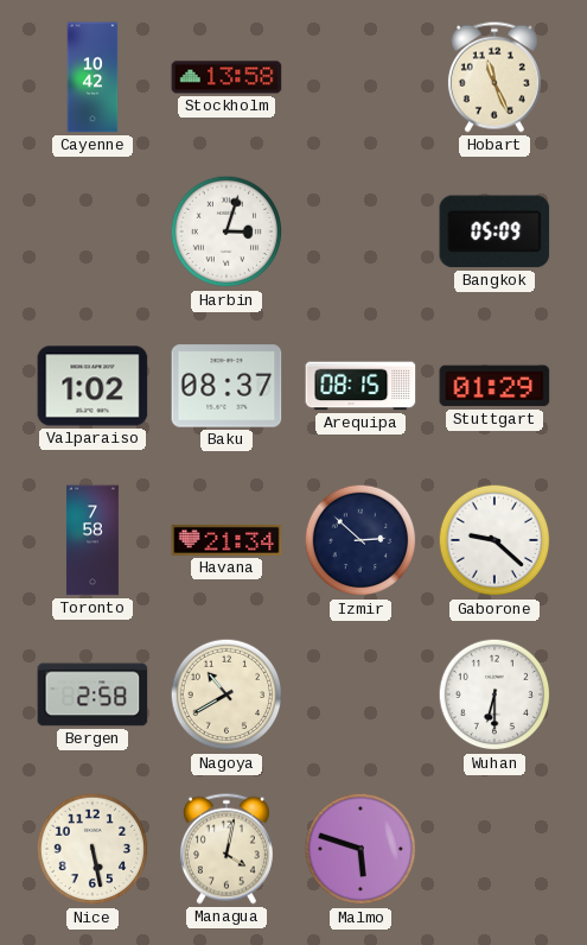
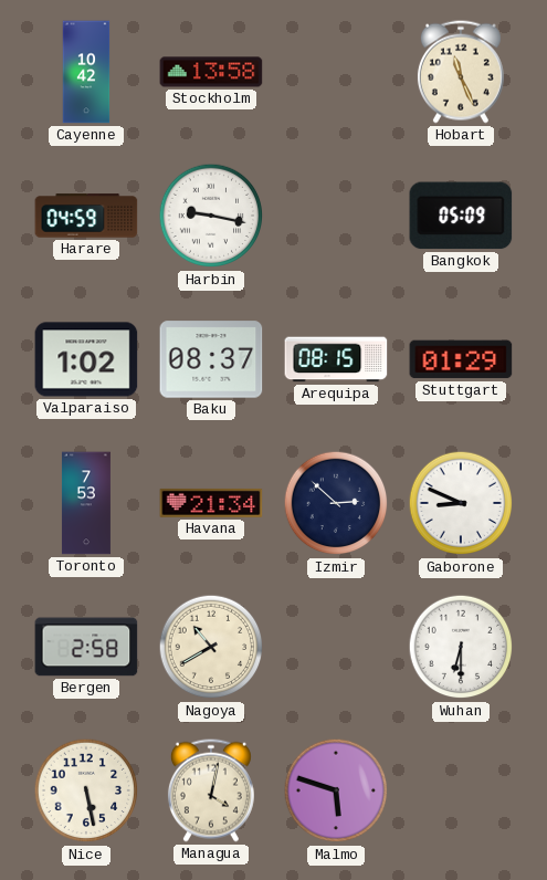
Harare: none -> 04:59
Harbin: 3:03 -> 9:17
Toronto: 7:58 -> 7:53
Gaborone: 9:22 -> 8:49
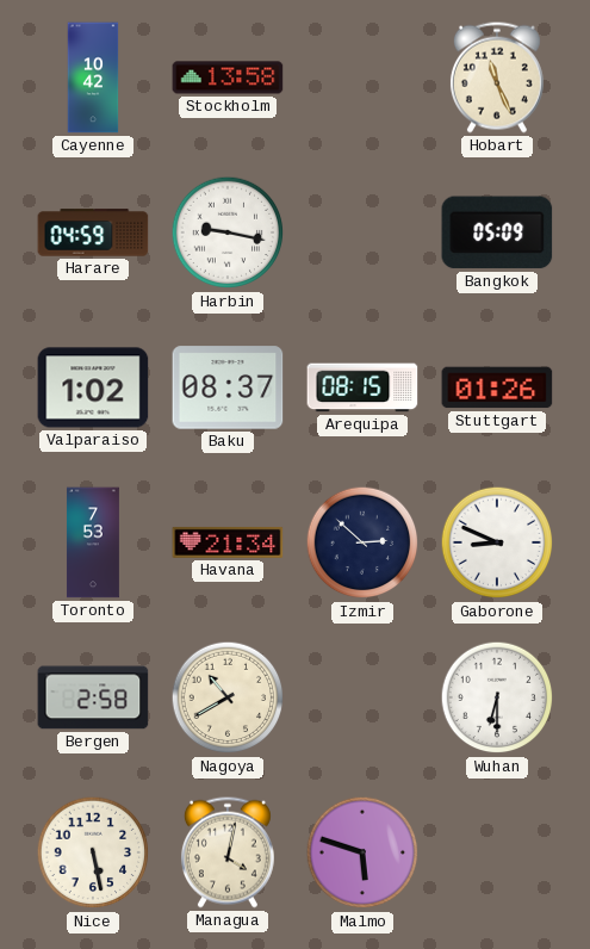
Stuttgart: 01:29 -> 01:26
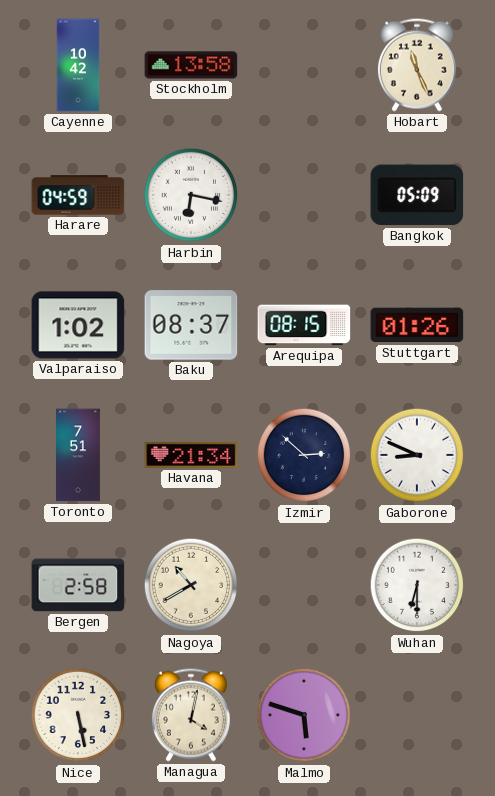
Harbin: 9:17 -> 6:17
Toronto: 7:53 -> 7:51
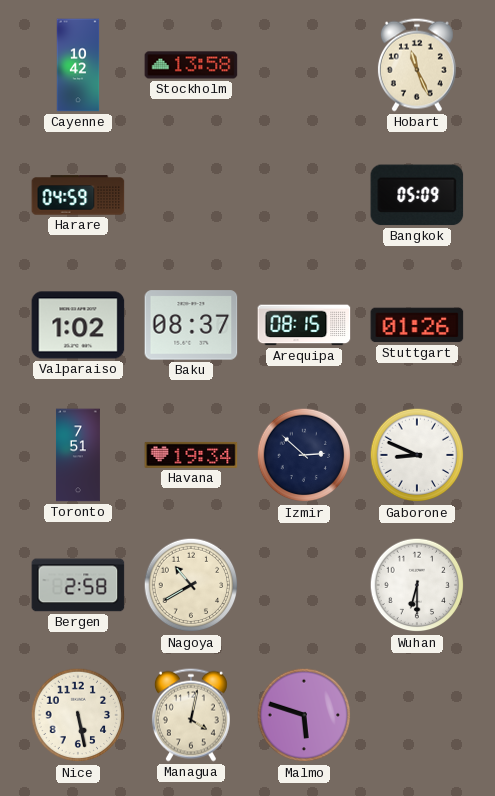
Harbin: 6:17 -> none
Havana: 21:34 -> 19:34
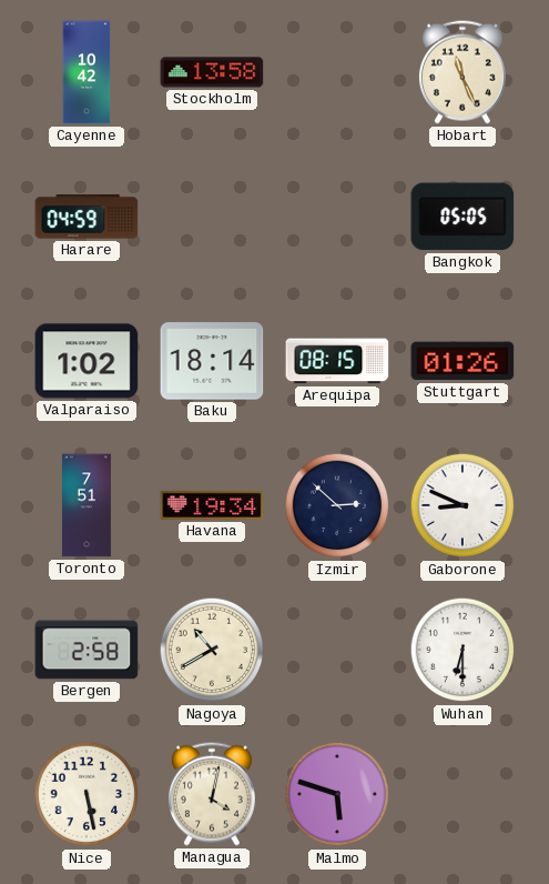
Bangkok: 05:09 -> 05:05
Baku: 08:37 -> 18:14
